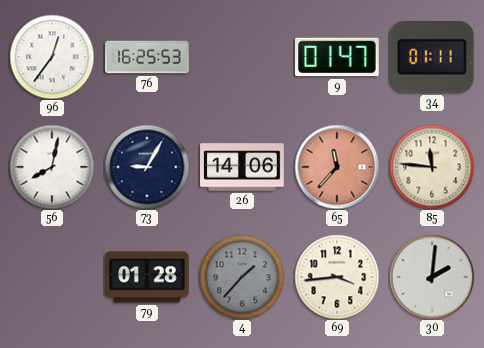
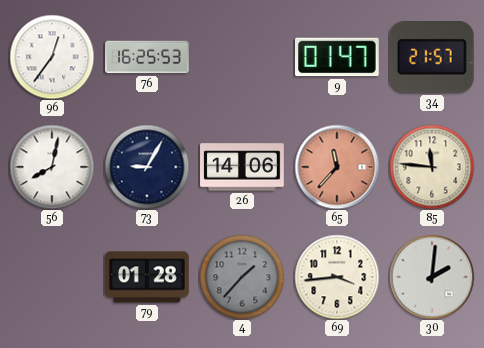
34: 01:11 -> 21:57
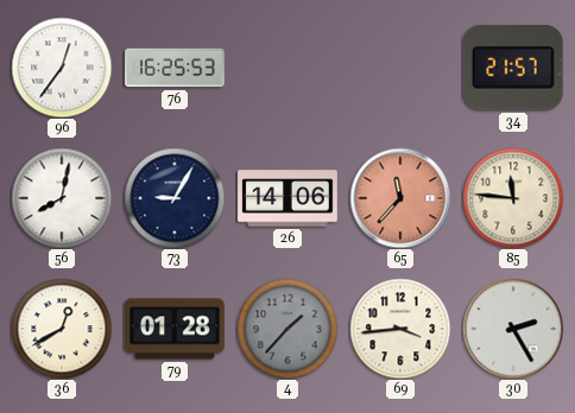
9: 01:47 -> none
36: none -> 12:40
30: 2:01 -> 2:25
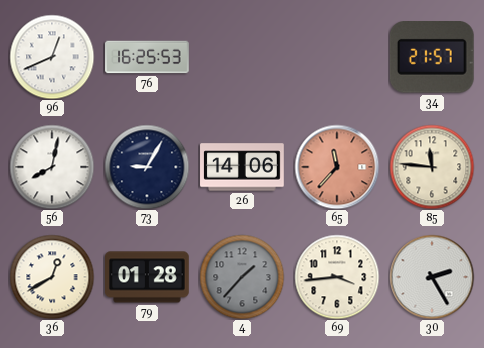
96: 12:36 -> 12:41
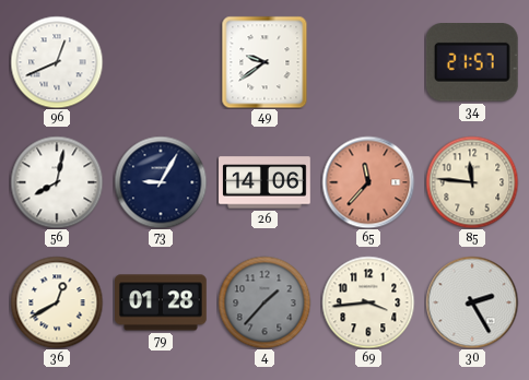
76: 16:25 -> none
49: none -> 9:39
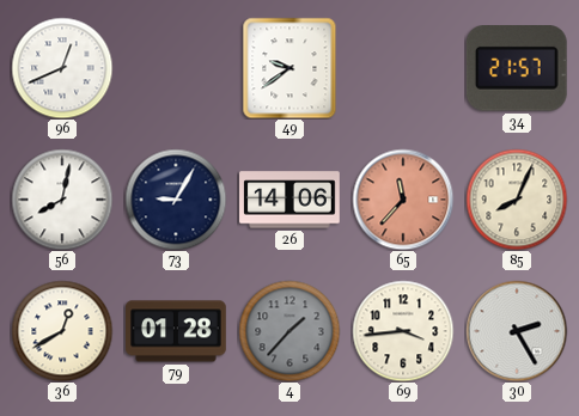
85: 11:46 -> 8:04
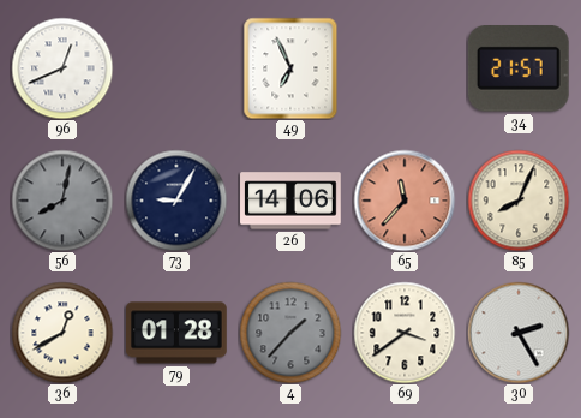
49: 9:39 -> 6:56
56 dial: white -> grey
69: 3:44 -> 3:39
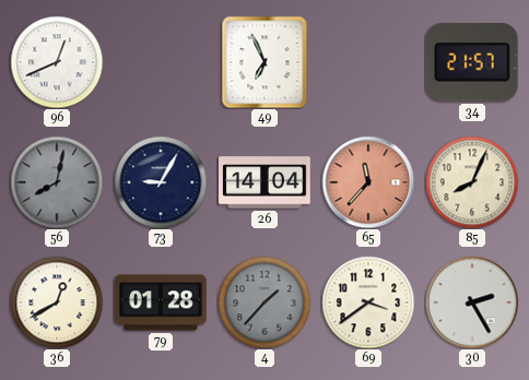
26: 14:06 -> 14:04
